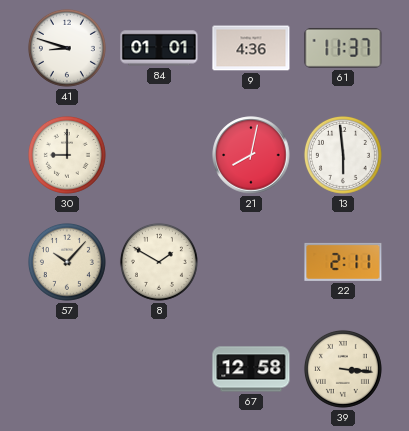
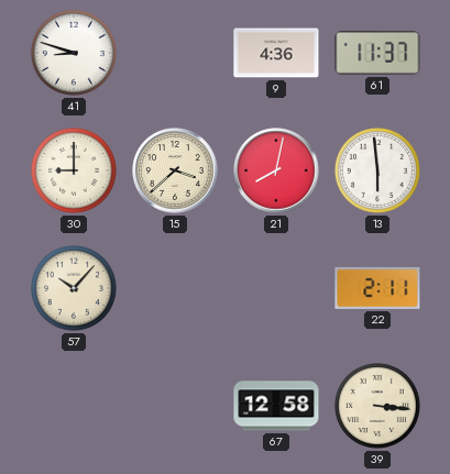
84: 01:01 -> none
15: none -> 3:38
8: 1:50 -> none
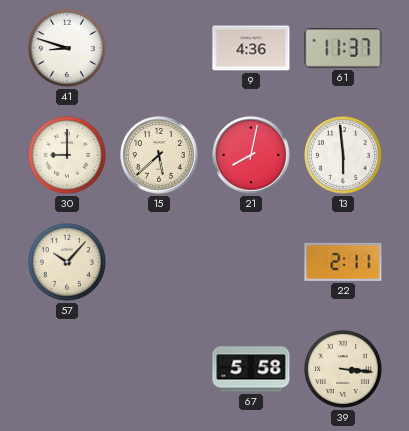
15: 3:38 -> 5:38
67: 12:58 -> 5:58
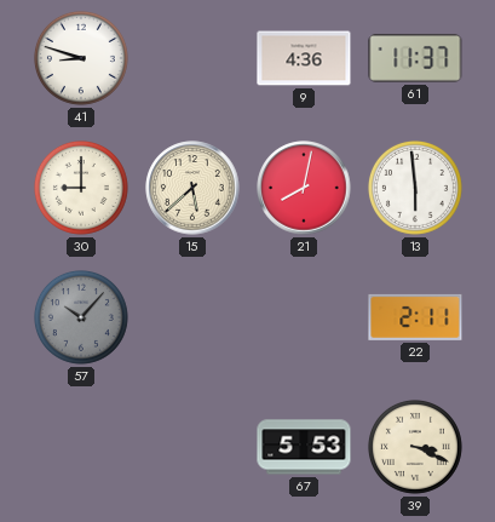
57 dial: cream -> grey
67: 5:58 -> 5:53
39: 3:16 -> 3:19
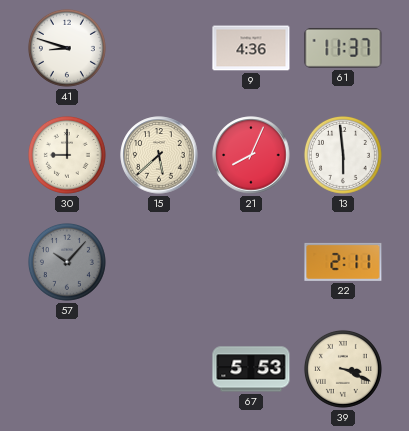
21: 8:02 -> 8:04
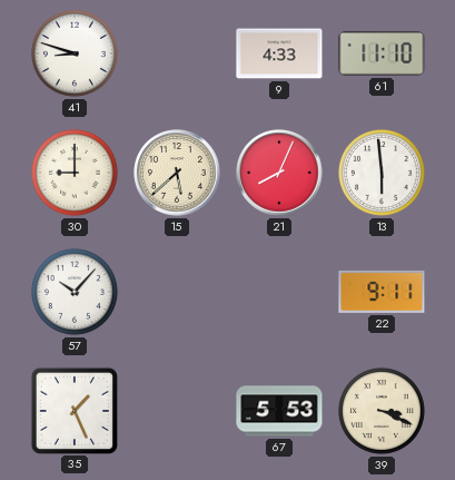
9: 4:36 -> 4:33
61: 11:37 -> 11:10
57 dial: grey -> white
22: 2:11 -> 9:11
35: none -> 1:26
